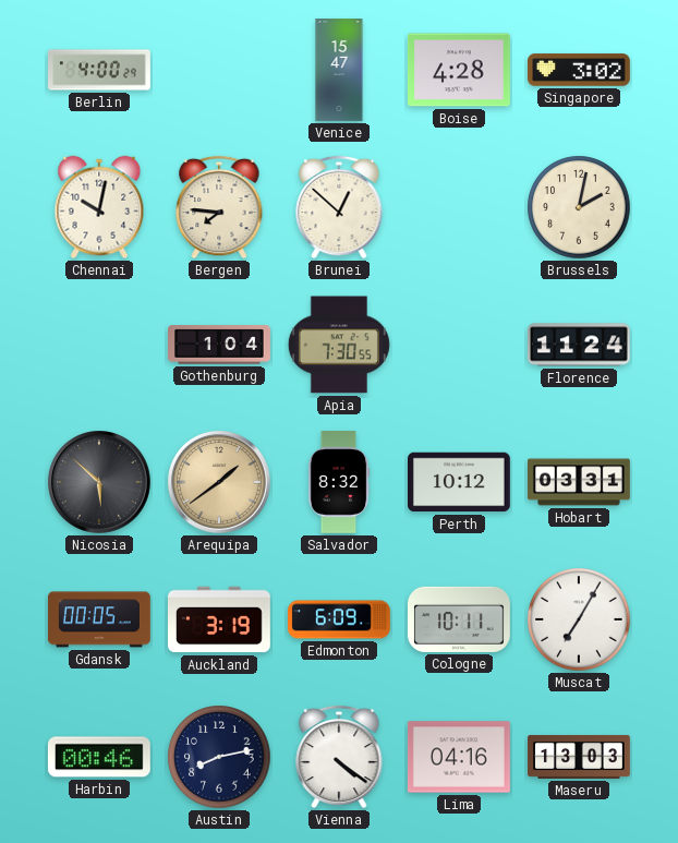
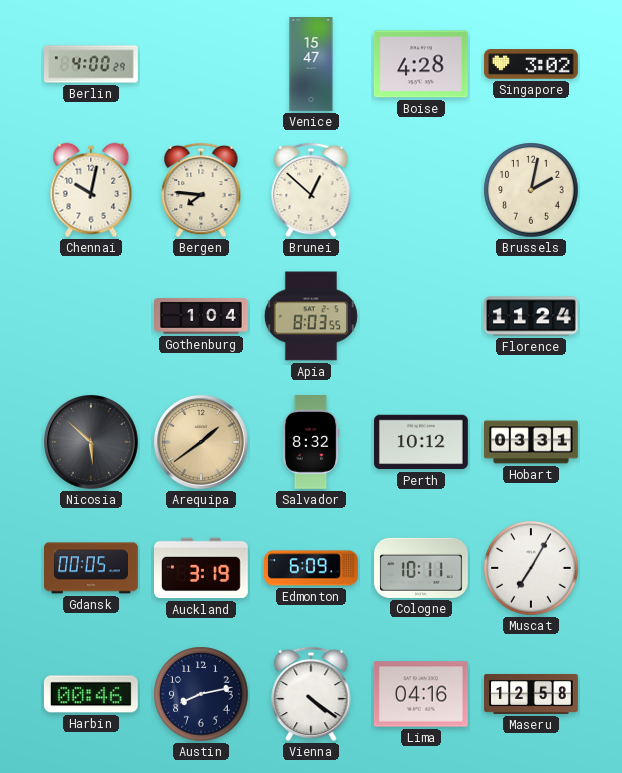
Apia: 7:30 -> 8:03
Maseru: 13:03 -> 12:58
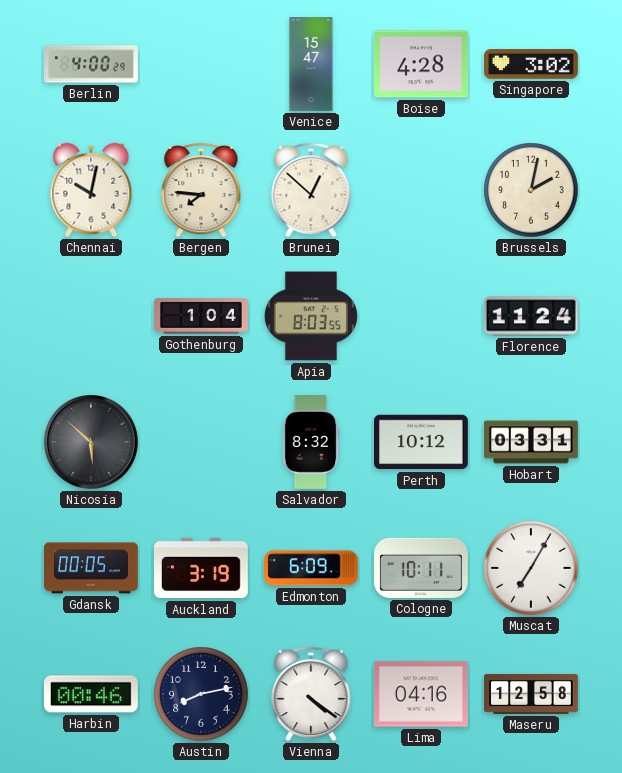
Arequipa: 1:39 -> none
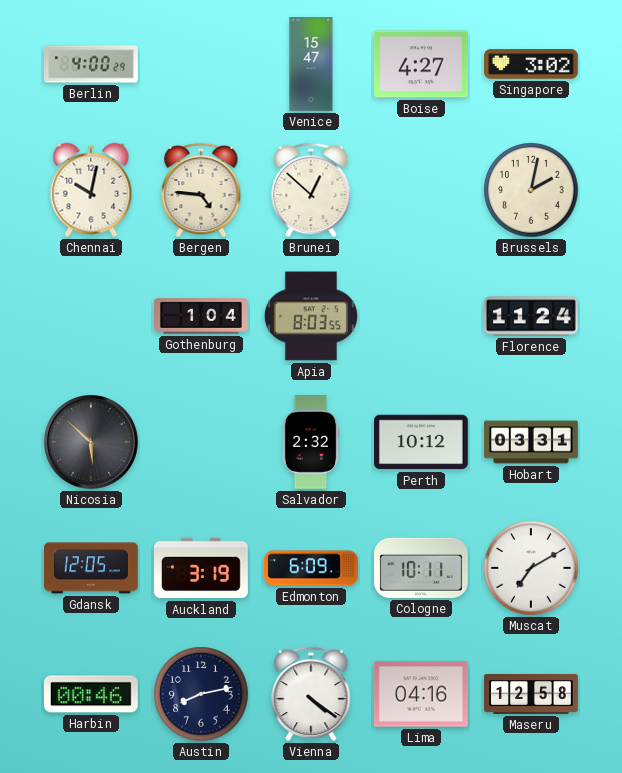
Boise: 4:28 -> 4:27
Bergen: 7:46 -> 4:46
Salvador: 8:32 -> 2:32
Gdansk: 00:05 -> 12:05
Muscat: 7:05 -> 7:10
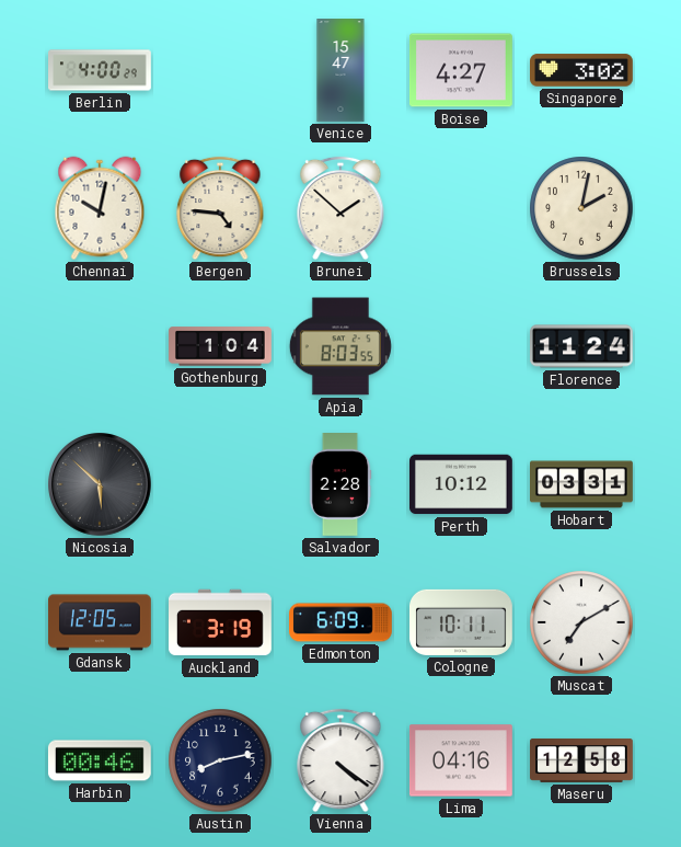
Brunei: 12:52 -> 1:52
Salvador: 2:32 -> 2:28
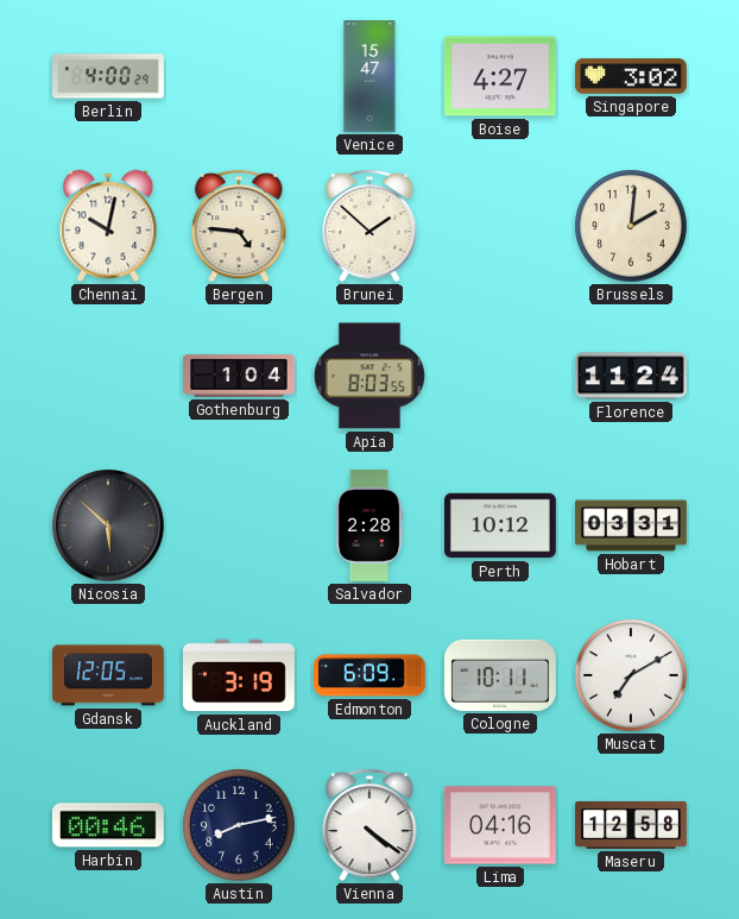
Brussels: 2:02 -> 2:01
